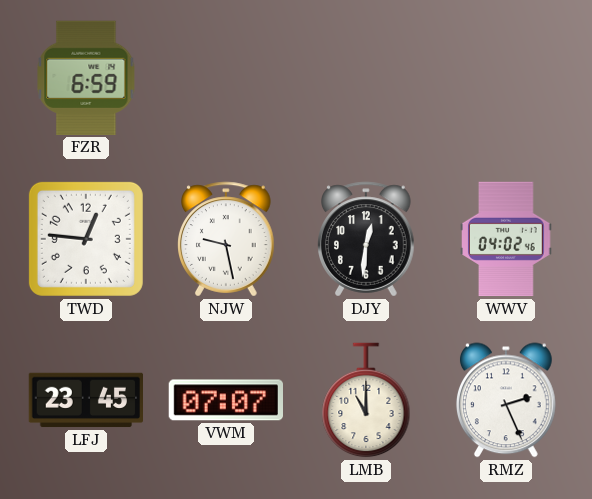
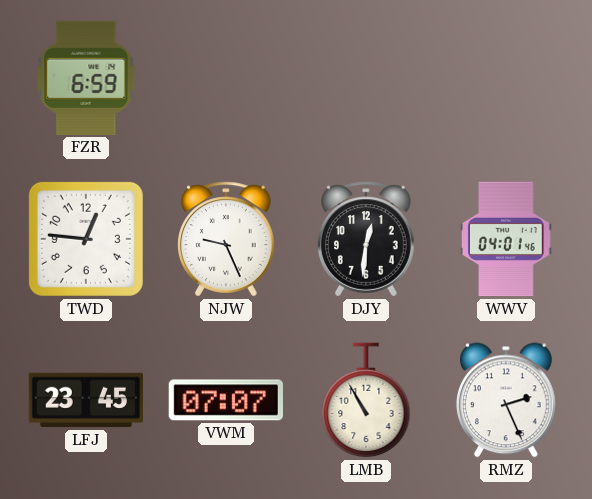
NJW: 9:28 -> 9:26
WWV: 04:02 -> 04:01
LMB: 11:00 -> 10:55
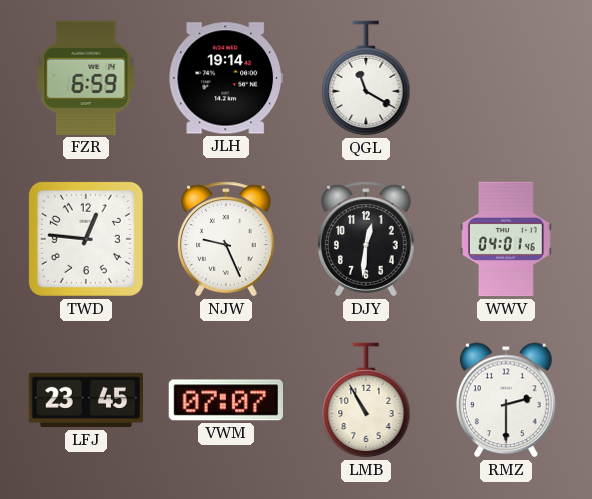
JLH: none -> 19:14
QGL: none -> 11:20
RMZ: 2:26 -> 2:30
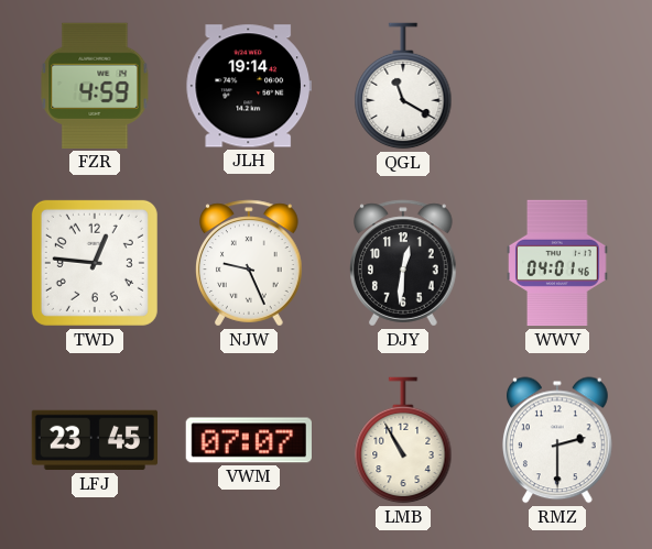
FZR: 6:59 -> 4:59
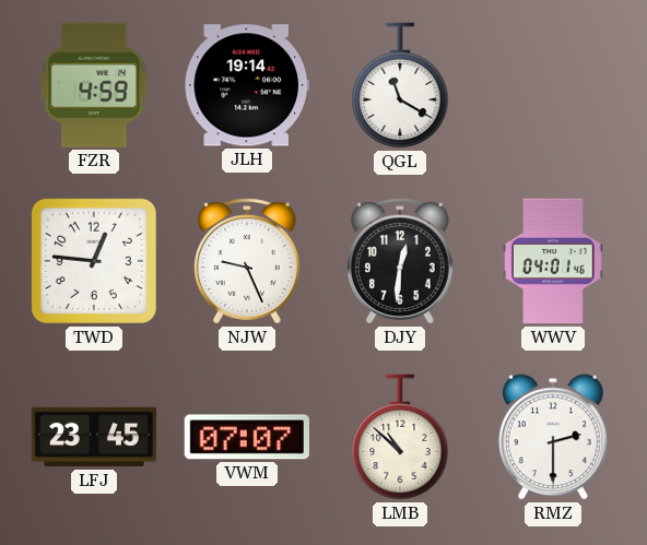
LMB: 10:55 -> 10:52
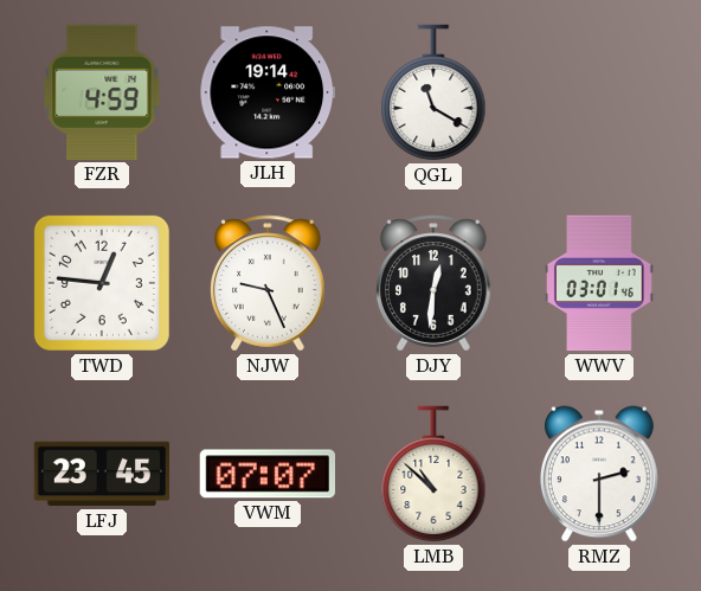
WWV: 04:01 -> 03:01
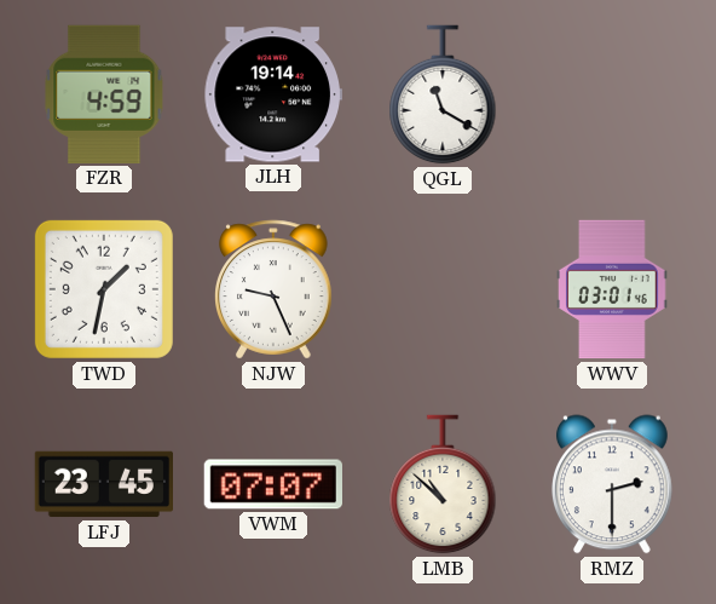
TWD: 12:46 -> 1:32
DJY: 12:31 -> none
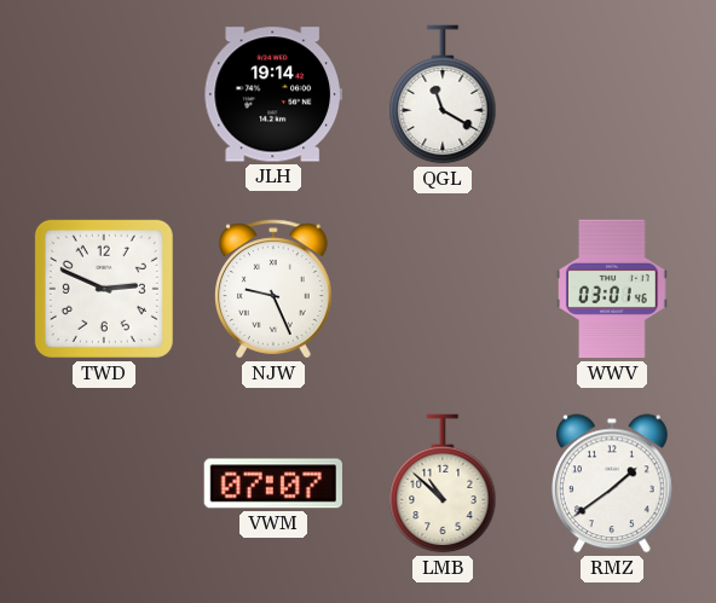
FZR: 4:59 -> none
TWD: 1:32 -> 2:49
LFJ: 23:45 -> none
RMZ: 2:30 -> 1:39
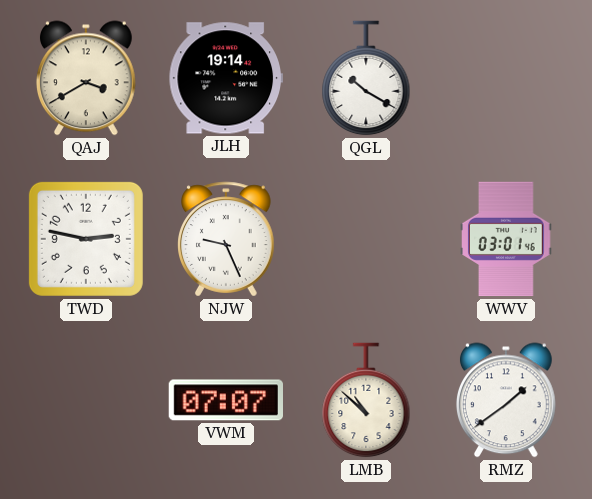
QAJ: none -> 3:40
QGL: 11:20 -> 10:20
TWD: 2:49 -> 2:47
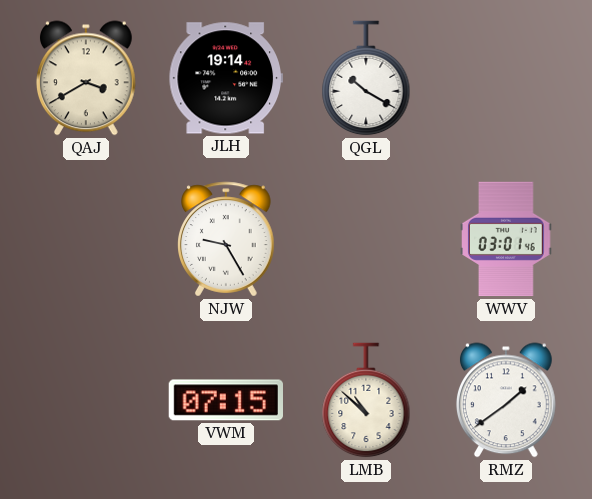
TWD: 2:47 -> none
NJW: 9:26 -> 9:25
VWM: 07:07 -> 07:15
